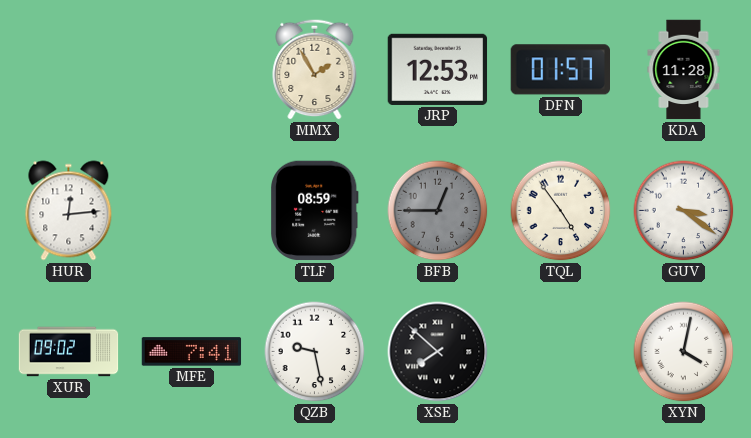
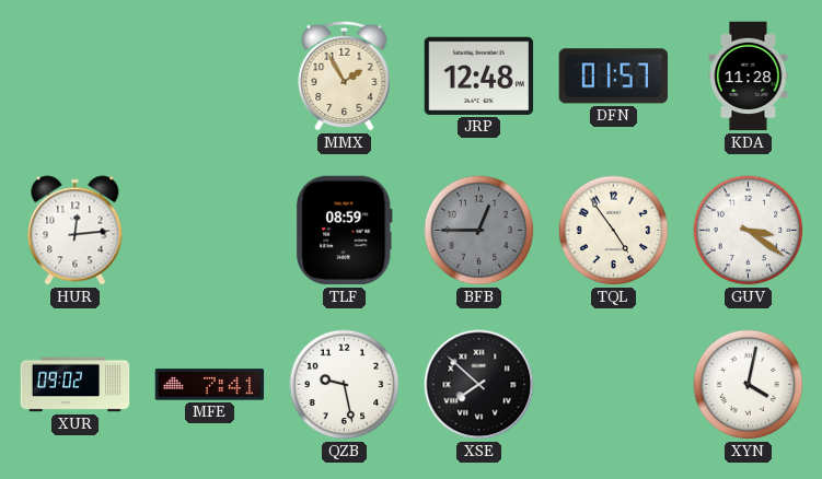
JRP: 12:53 -> 12:48
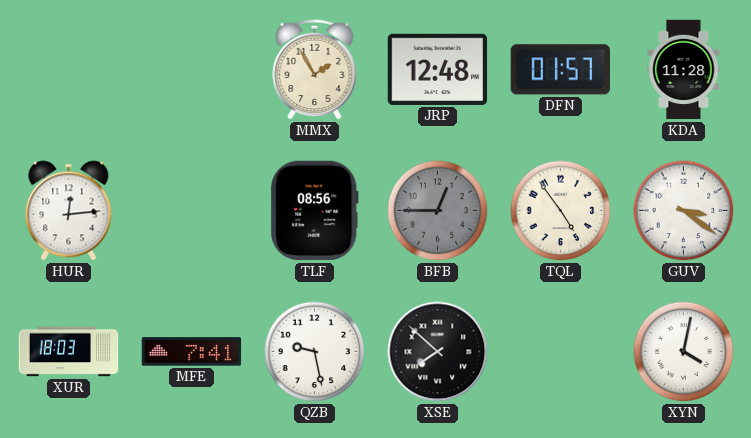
TLF: 08:59 -> 08:56
XUR: 09:02 -> 18:03
